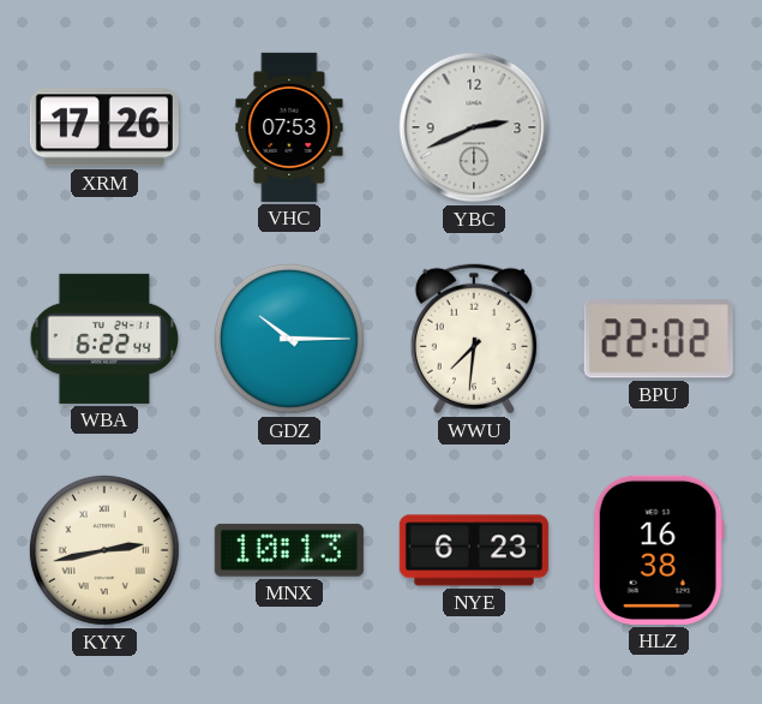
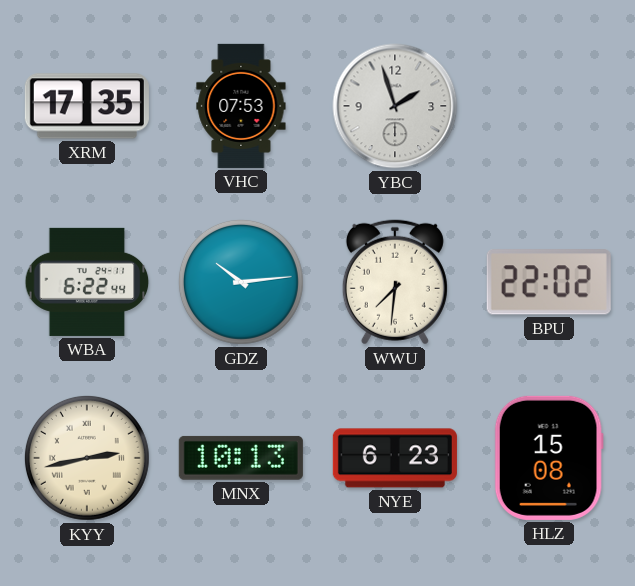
XRM: 17:26 -> 17:35
YBC: 2:41 -> 1:57
GDZ: 10:15 -> 10:14
HLZ: 16:38 -> 15:08
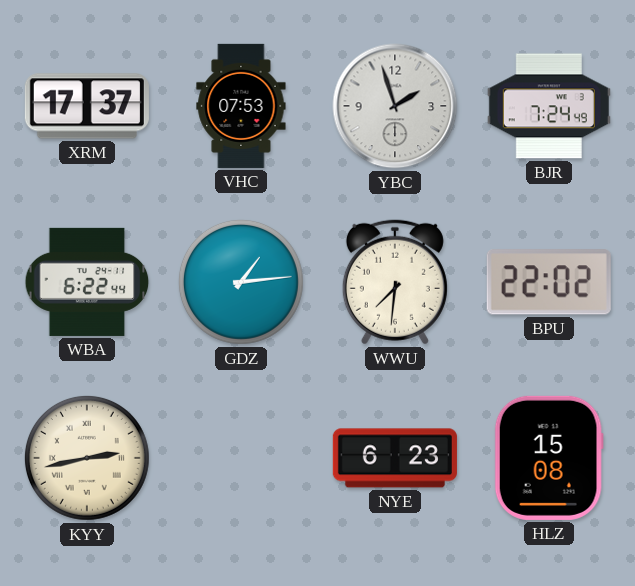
XRM: 17:35 -> 17:37
BJR: none -> 7:24
GDZ: 10:14 -> 1:14
MNX: 10:13 -> none
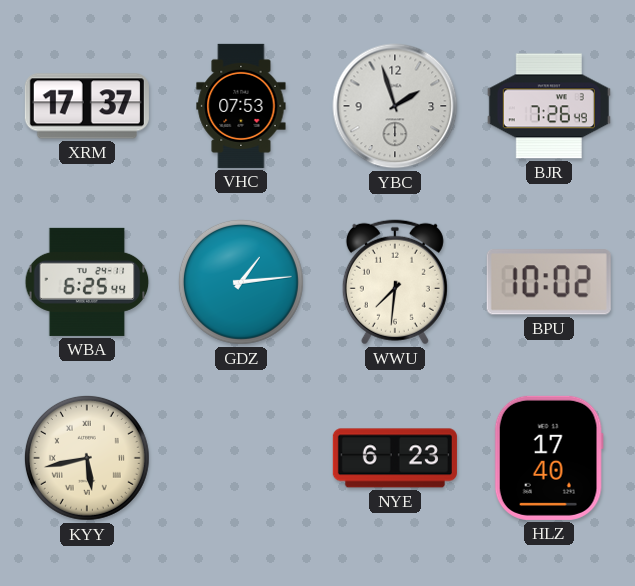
BJR: 7:24 -> 7:26
WBA: 6:22 -> 6:25
BPU: 22:02 -> 10:02
KYY: 2:43 -> 5:43
HLZ: 15:08 -> 17:40
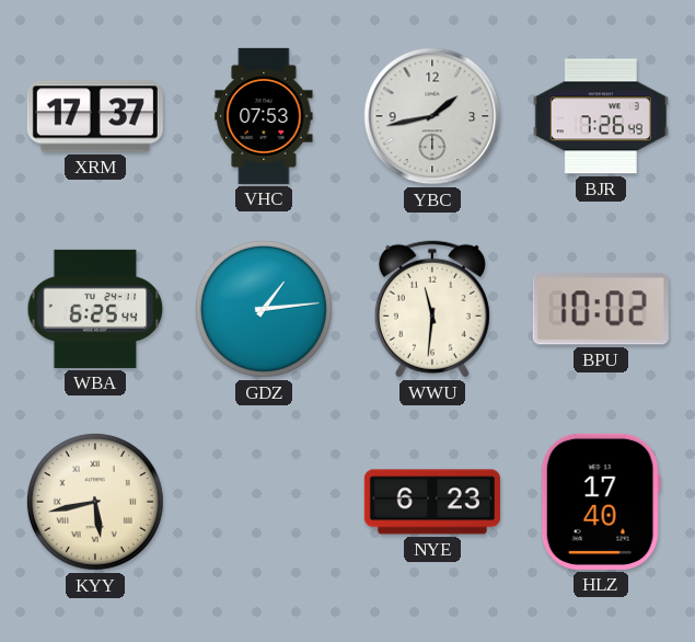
YBC: 1:57 -> 1:43
WWU: 7:31 -> 11:31
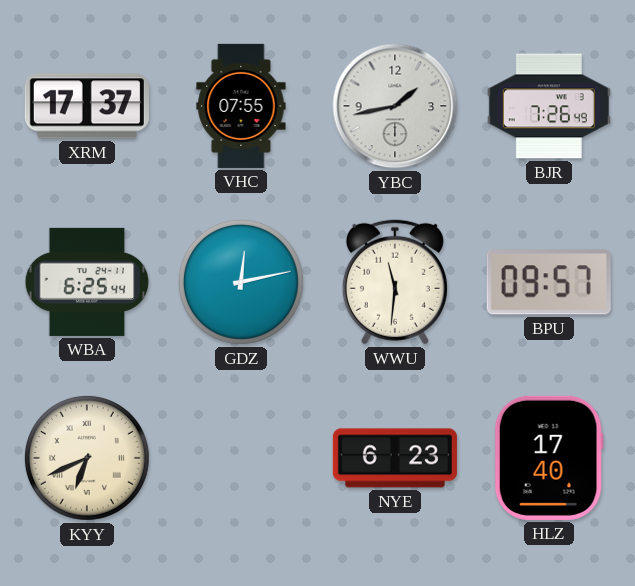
VHC: 07:53 -> 07:55
GDZ: 1:14 -> 12:13
BPU: 10:02 -> 09:57
KYY: 5:43 -> 6:41
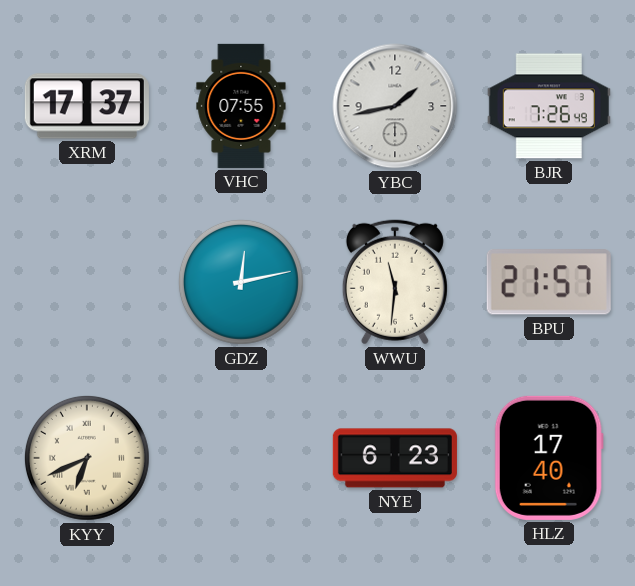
WBA: 6:25 -> none
BPU: 09:57 -> 21:57
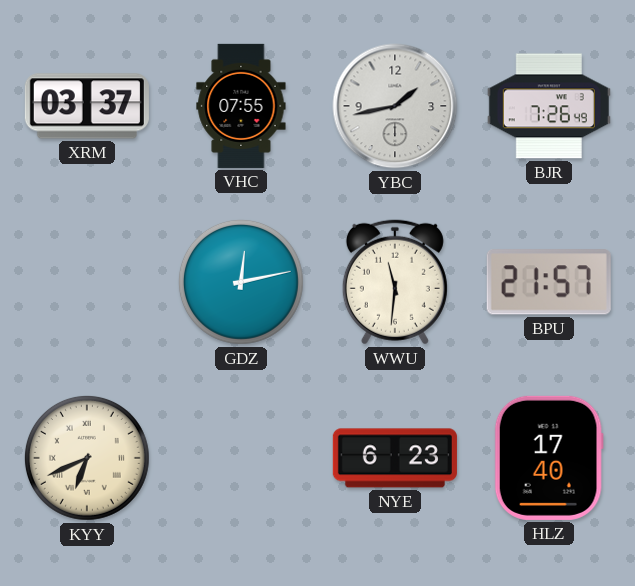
XRM: 17:37 -> 03:37
